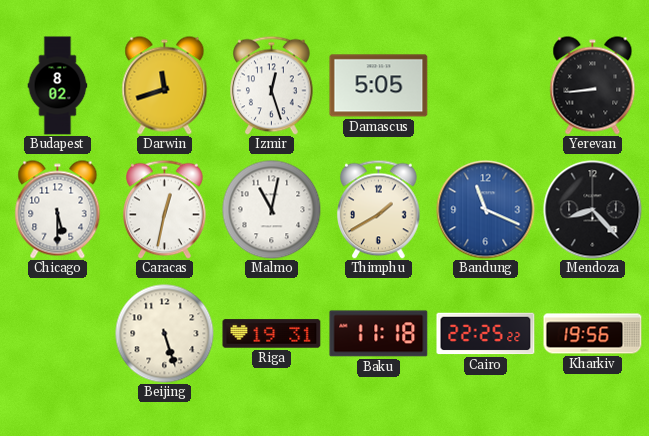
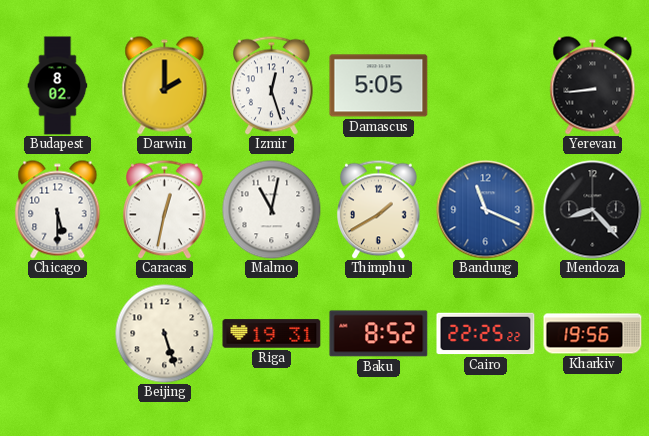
Darwin: 11:42 -> 2:00
Baku: 11:18 -> 8:52
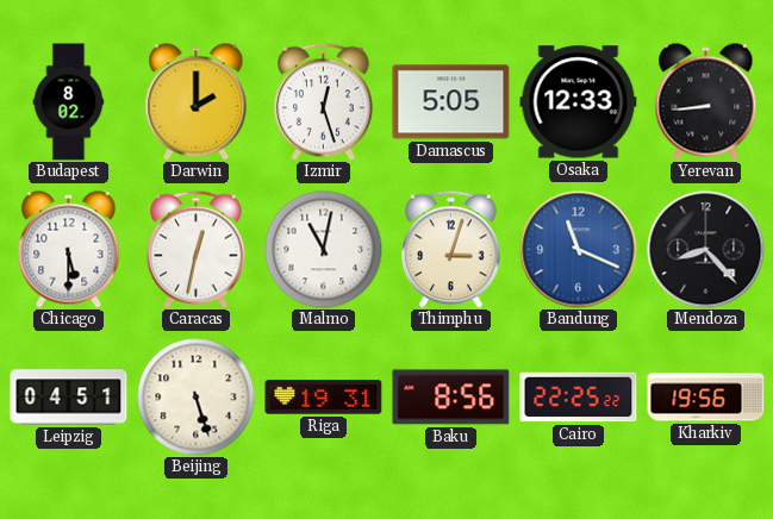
Osaka: none -> 12:33
Thimphu: 1:40 -> 3:03
Leipzig: none -> 04:51
Baku: 8:52 -> 8:56
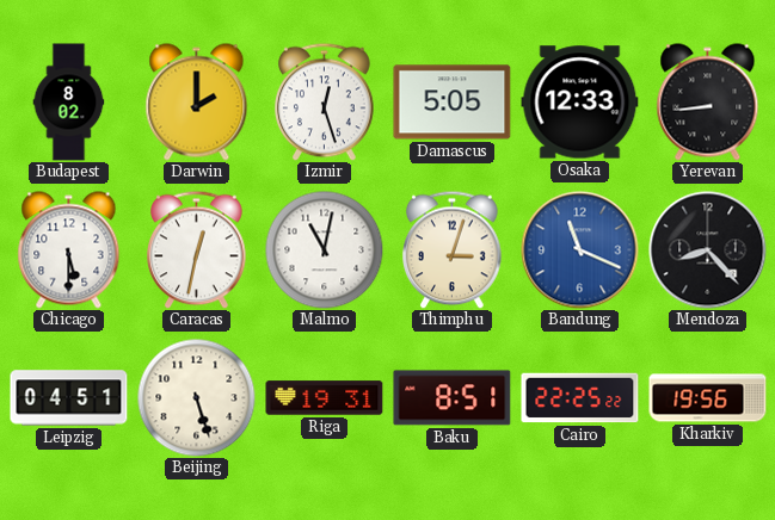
Baku: 8:56 -> 8:51
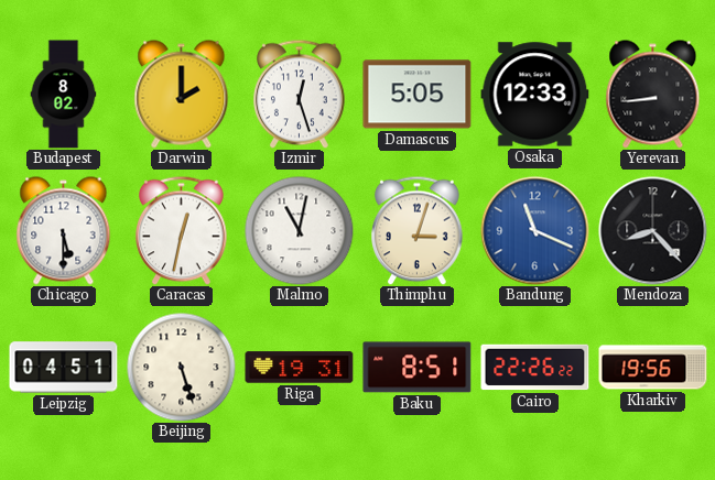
Cairo: 22:25 -> 22:26
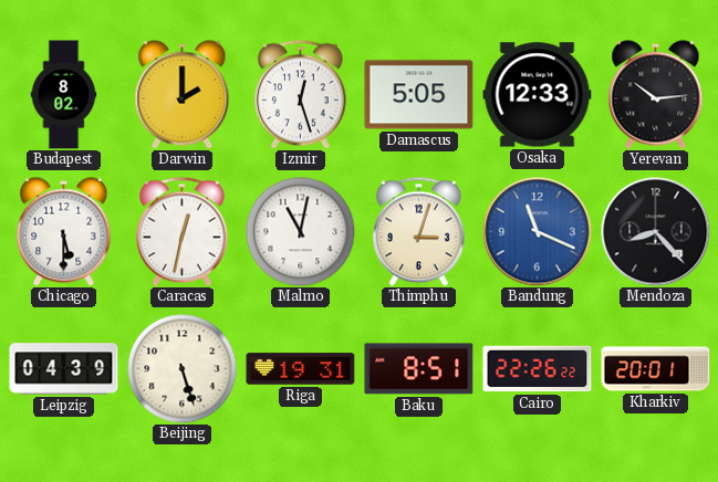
Yerevan: 8:44 -> 10:14
Leipzig: 04:51 -> 04:39
Kharkiv: 19:56 -> 20:01
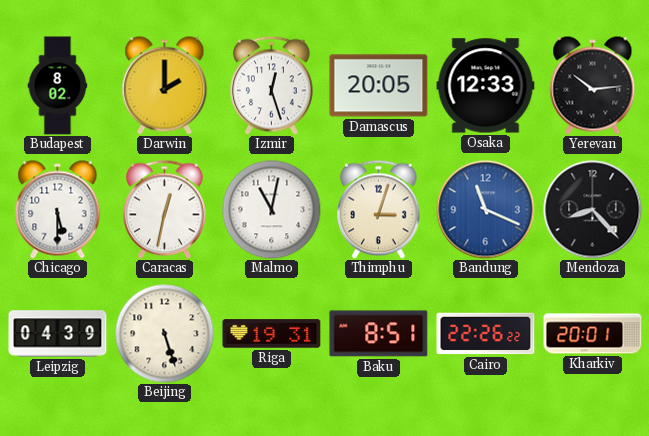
Damascus: 5:05 -> 20:05
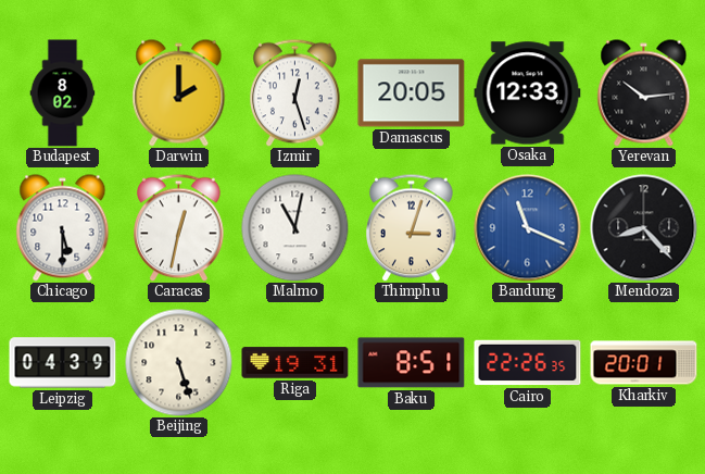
Cairo: 22:26:22 -> 22:26:35
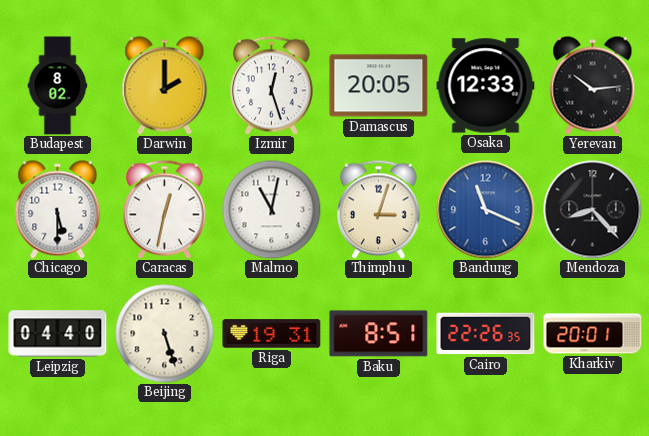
Leipzig: 04:39 -> 04:40
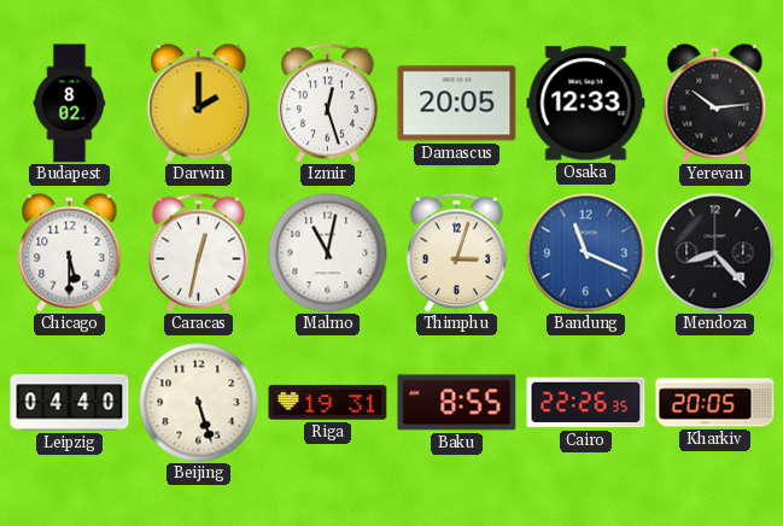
Baku: 8:51 -> 8:55
Kharkiv: 20:01 -> 20:05
